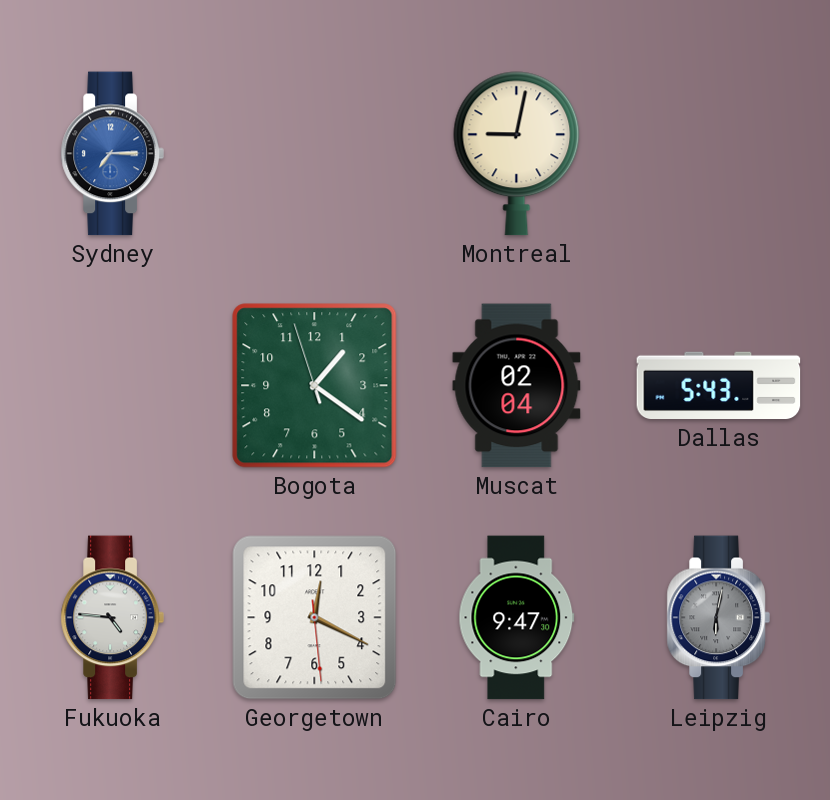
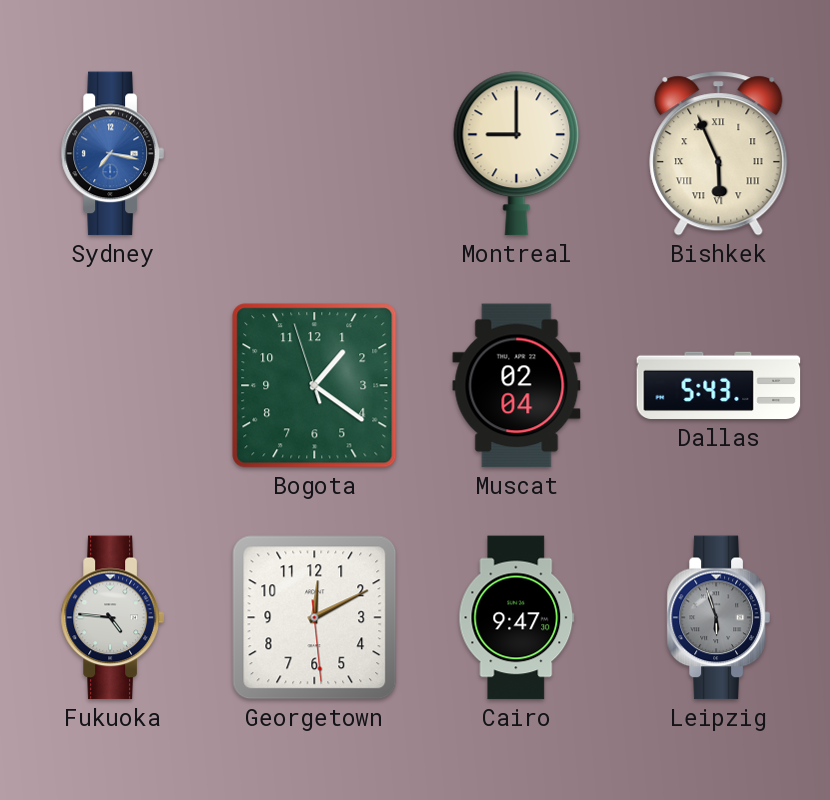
Sydney: 7:15 -> 7:17
Montreal: 9:02 -> 9:00
Bishkek: none -> 5:56
Georgetown: 12:19 -> 12:10
Leipzig: 6:02 -> 5:57
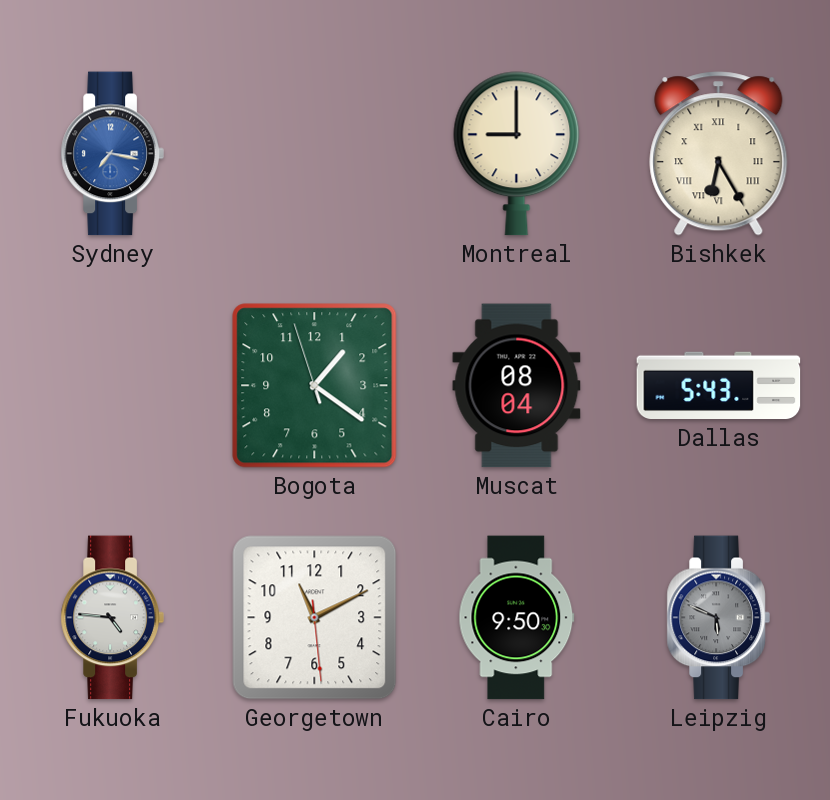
Bishkek: 5:56 -> 6:25
Muscat: 02:04 -> 08:04
Georgetown: 12:10 -> 11:10
Cairo: 9:47 -> 9:50
Leipzig: 5:57 -> 5:49
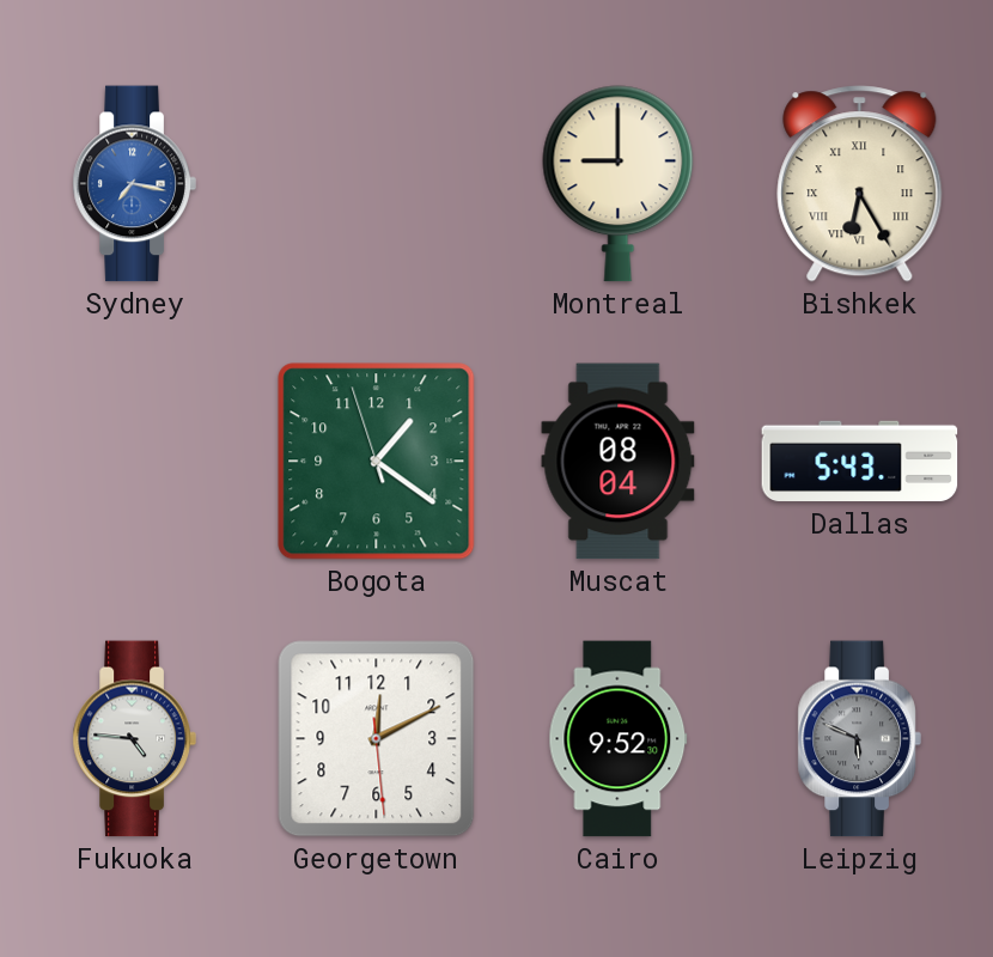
Georgetown: 11:10 -> 12:10
Cairo: 9:50 -> 9:52
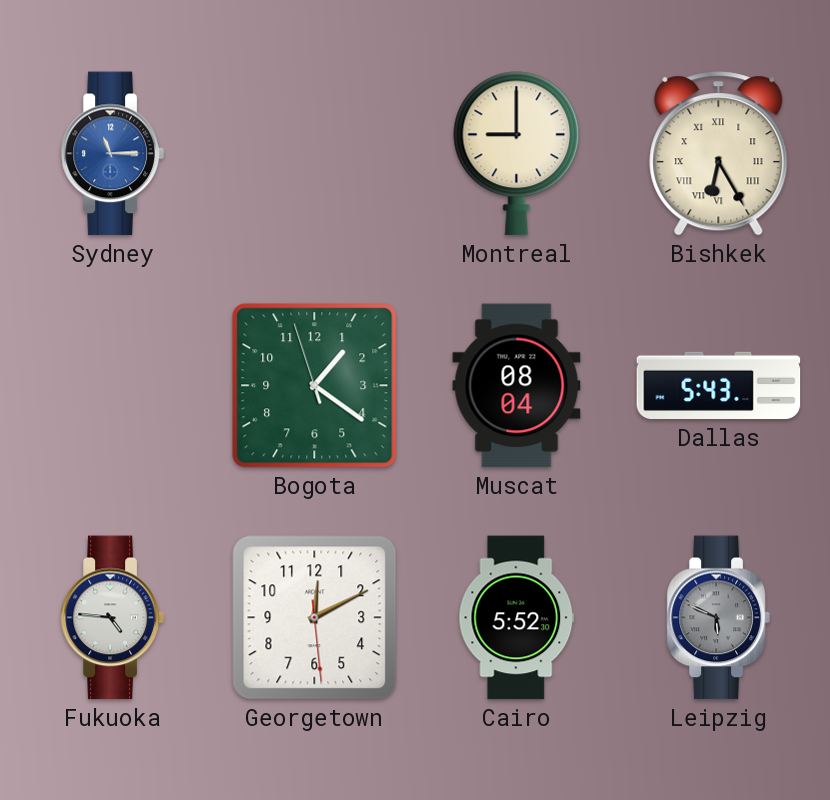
Sydney: 7:17 -> 11:15
Cairo: 9:52 -> 5:52
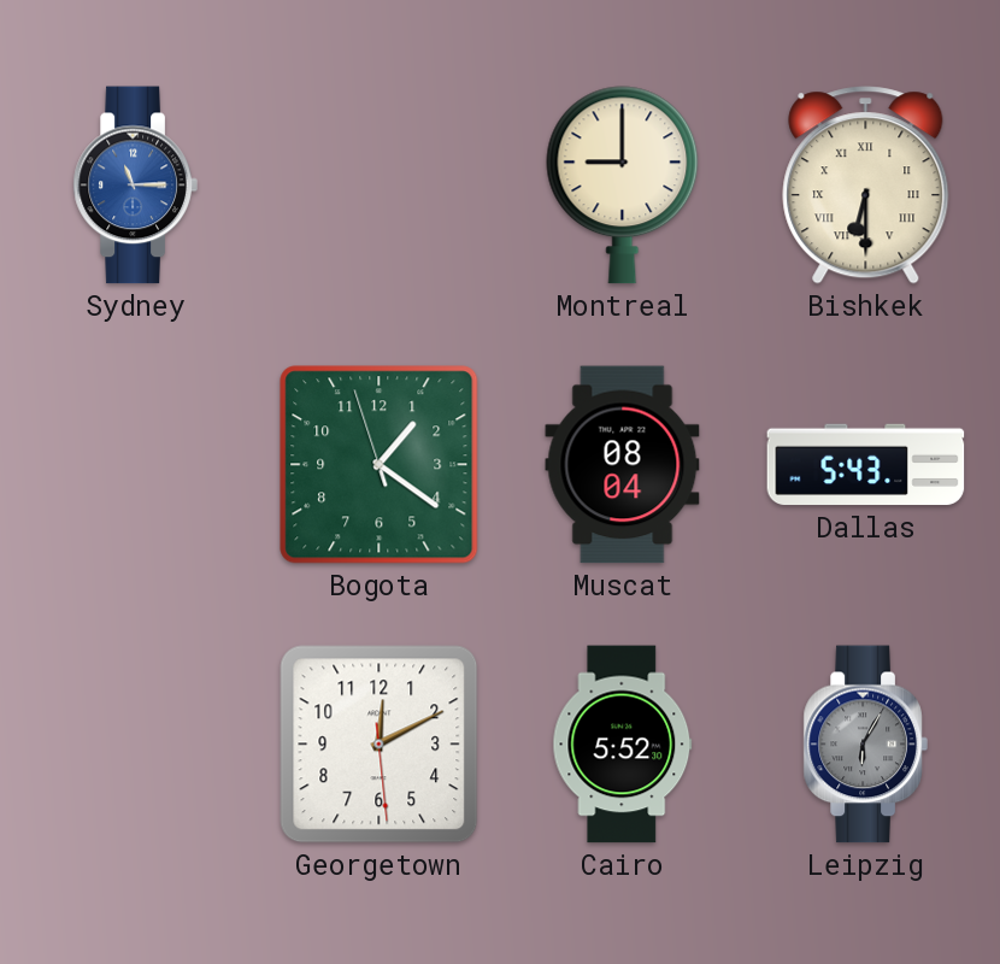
Bishkek: 6:25 -> 6:30
Fukuoka: 4:46 -> none
Leipzig: 5:49 -> 6:05
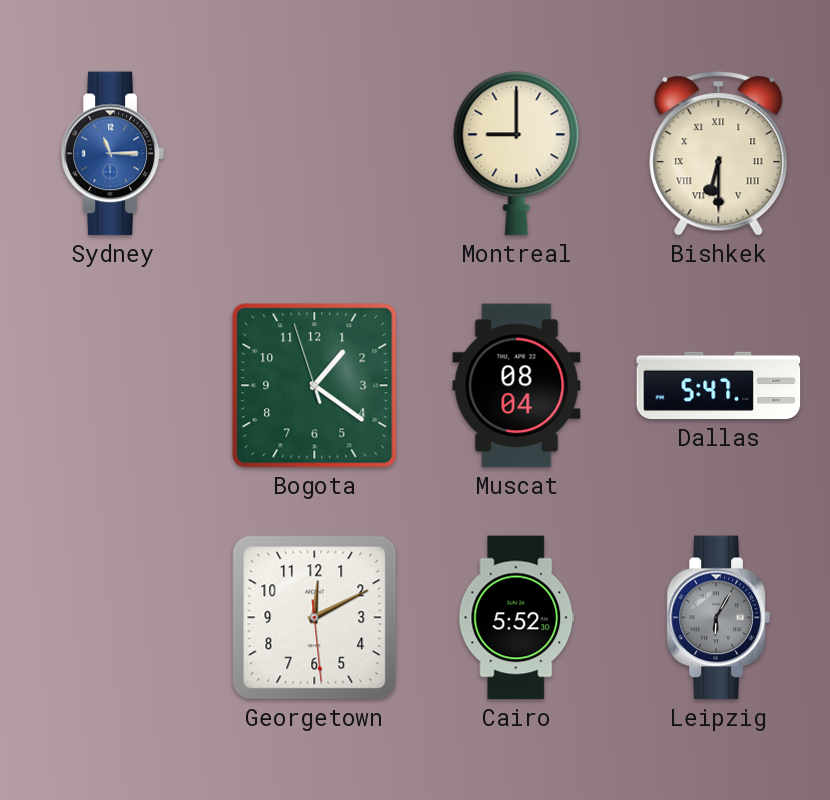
Dallas: 5:43 -> 5:47
